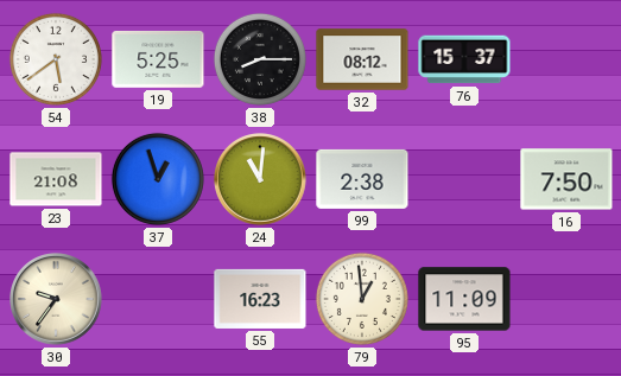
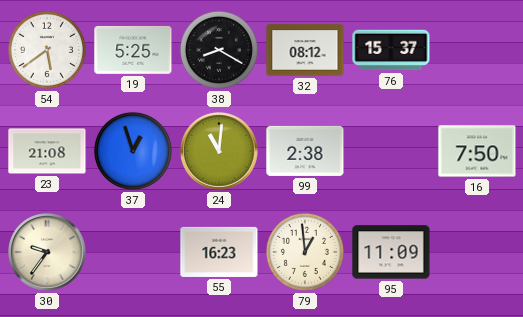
38: 8:15 -> 8:20
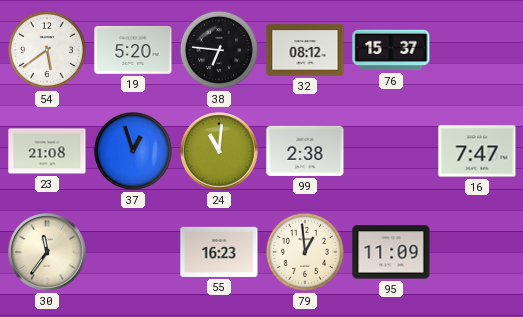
19: 5:25 -> 5:20
38: 8:20 -> 6:46
16: 7:50 -> 7:47
30: 9:36 -> 11:36
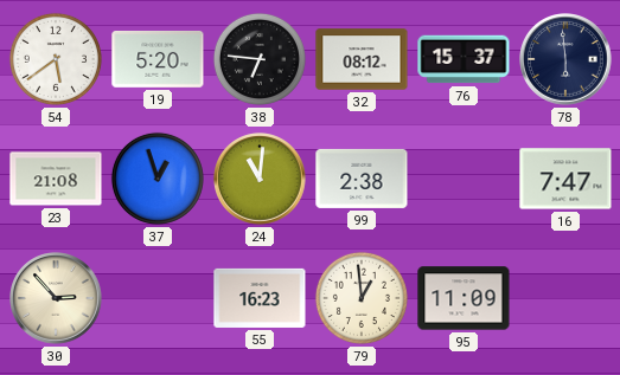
78: none -> 5:59
30: 11:36 -> 2:53
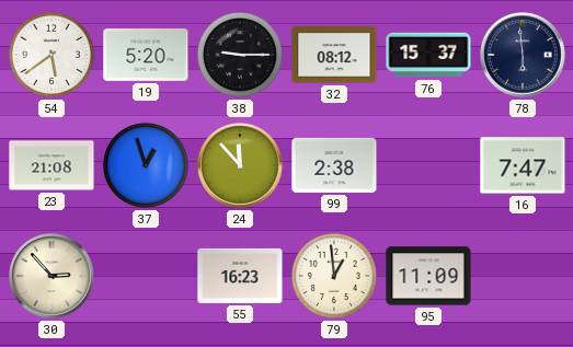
38: 6:46 -> 9:15
24: 11:01 -> 11:53
